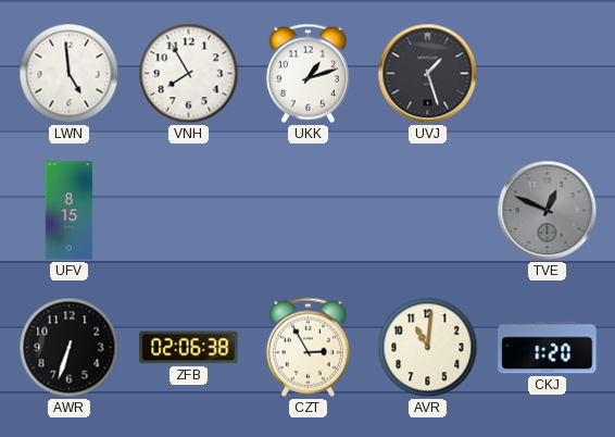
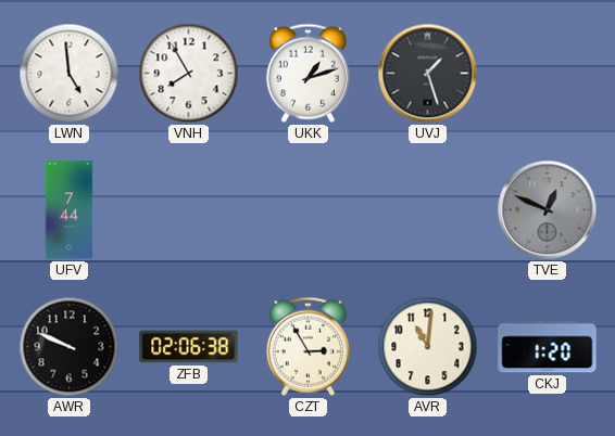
UFV: 8:15 -> 7:44
AWR: 6:33 -> 9:49
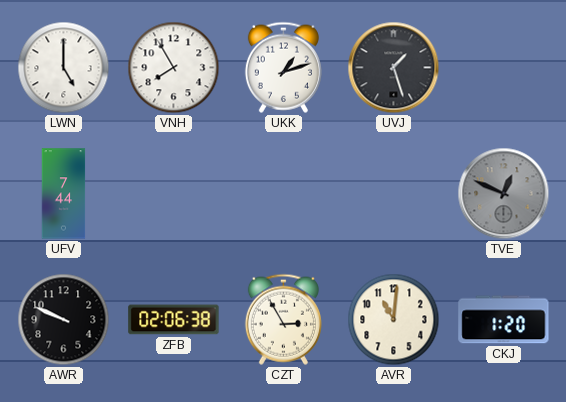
LWN: 4:59 -> 5:00
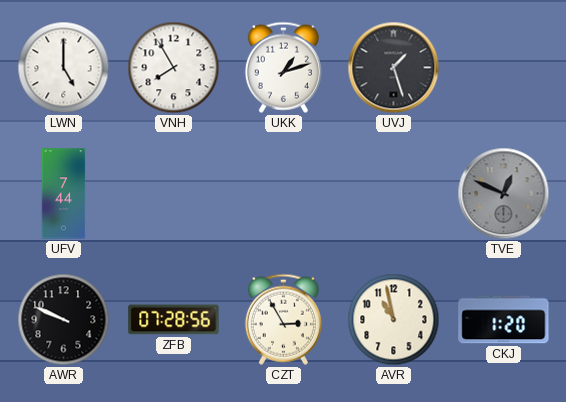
ZFB: 02:06 -> 07:28
AVR: 11:01 -> 10:58
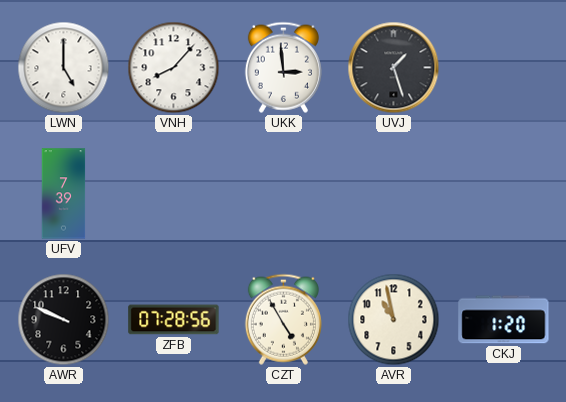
VNH: 7:55 -> 8:07
UKK: 1:12 -> 2:59
UFV: 7:44 -> 7:39
TVE: 12:49 -> none
CZT: 2:55 -> 4:55
